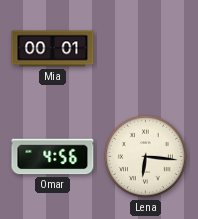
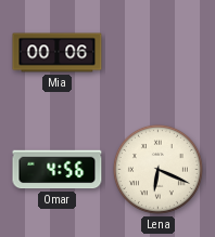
Mia: 00:01 -> 00:06
Lena: 6:16 -> 6:19
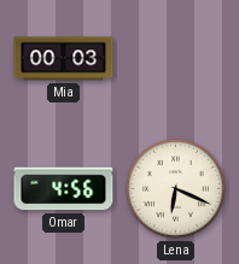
Mia: 00:06 -> 00:03
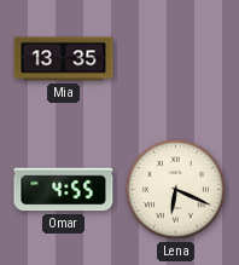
Mia: 00:03 -> 13:35
Omar: 4:56 -> 4:55
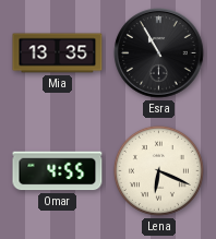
Esra: none -> 10:55
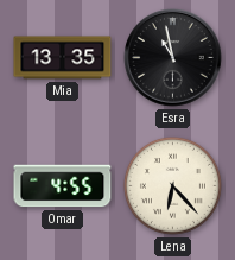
Esra: 10:55 -> 10:58
Lena: 6:19 -> 6:23
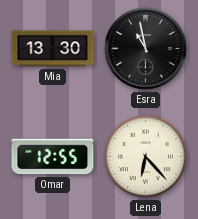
Mia: 13:35 -> 13:30
Omar: 4:55 -> 12:55
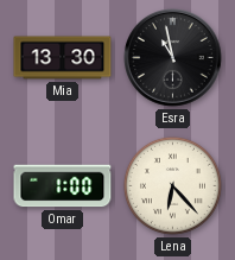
Omar: 12:55 -> 1:00
